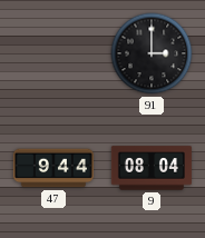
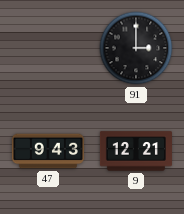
47: 9:44 -> 9:43
9: 08:04 -> 12:21
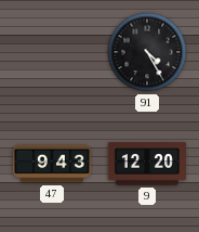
91: 3:00 -> 4:25
9: 12:21 -> 12:20
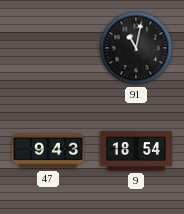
91: 4:25 -> 11:02
9: 12:20 -> 18:54
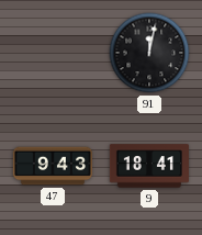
91: 11:02 -> 12:02
9: 18:54 -> 18:41
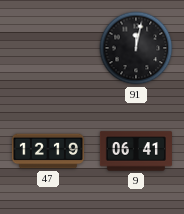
47: 9:43 -> 12:19
9: 18:41 -> 06:41
